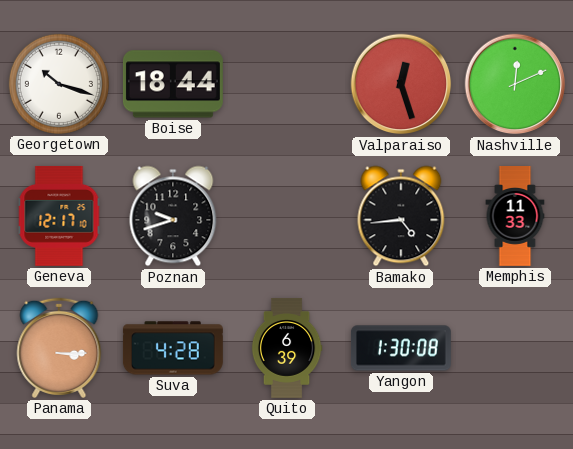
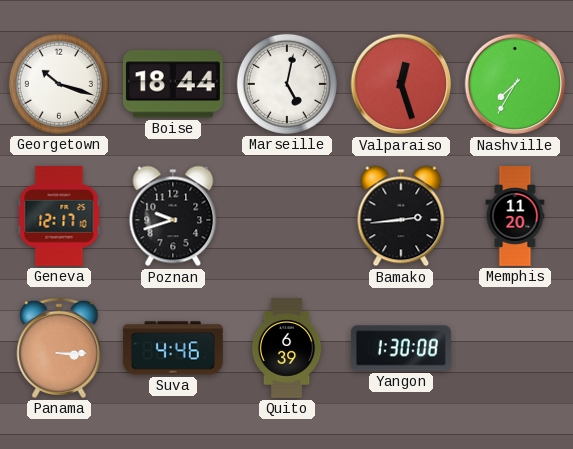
Marseille: none -> 5:02
Nashville: 12:11 -> 7:35
Bamako: 4:44 -> 2:44
Memphis: 11:33 -> 11:20
Suva: 4:28 -> 4:46
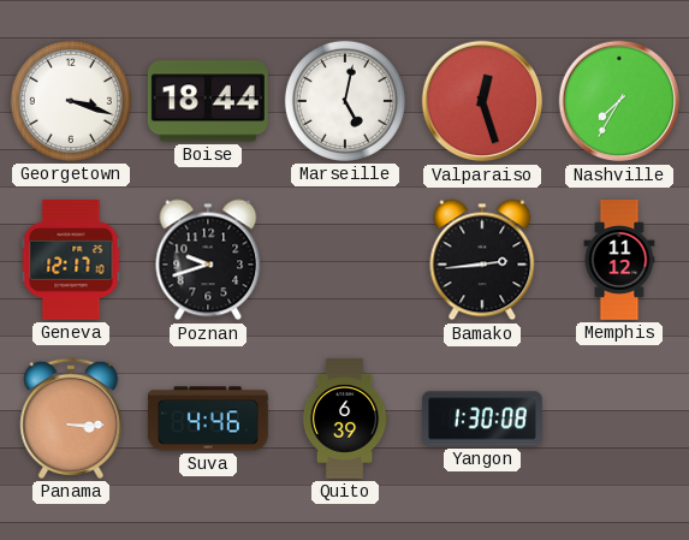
Georgetown: 10:18 -> 3:18
Memphis: 11:20 -> 11:12
